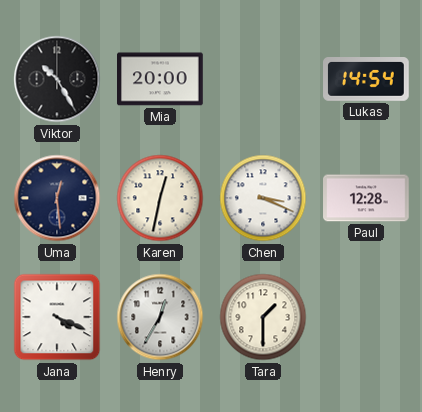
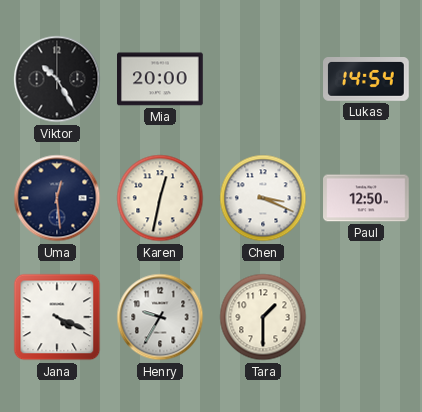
Paul: 12:28 -> 12:50
Henry: 12:35 -> 9:35
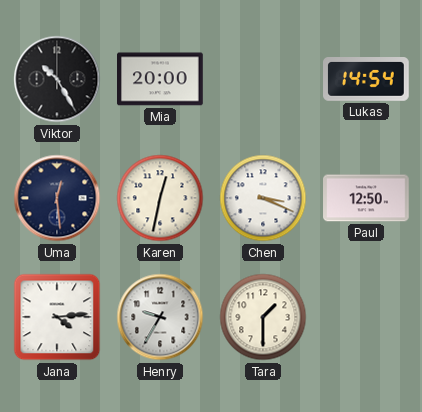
Jana: 4:19 -> 4:14
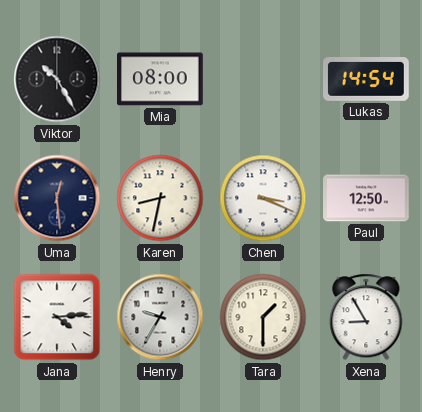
Mia: 20:00 -> 08:00
Karen: 12:32 -> 8:32
Xena: none -> 8:55
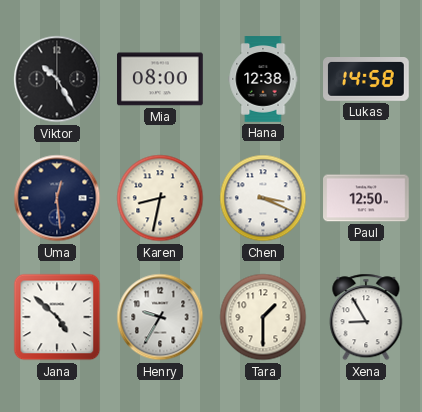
Hana: none -> 12:38
Lukas: 14:54 -> 14:58
Jana: 4:14 -> 4:52
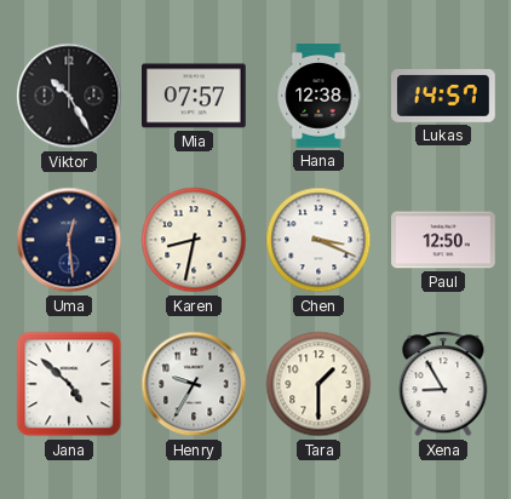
Mia: 08:00 -> 07:57
Lukas: 14:58 -> 14:57
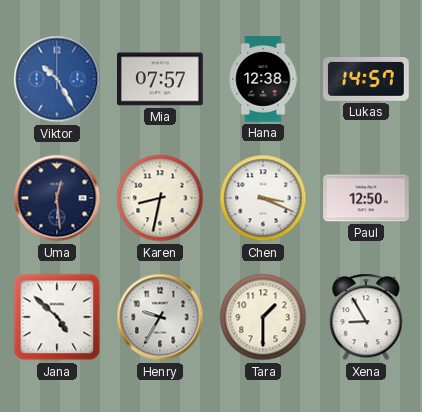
Viktor dial: black -> blue
